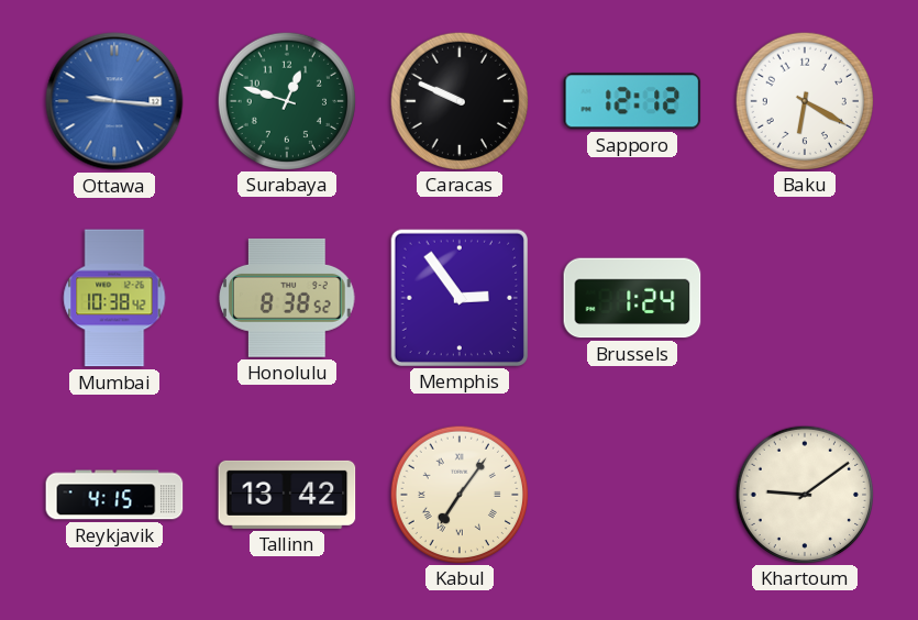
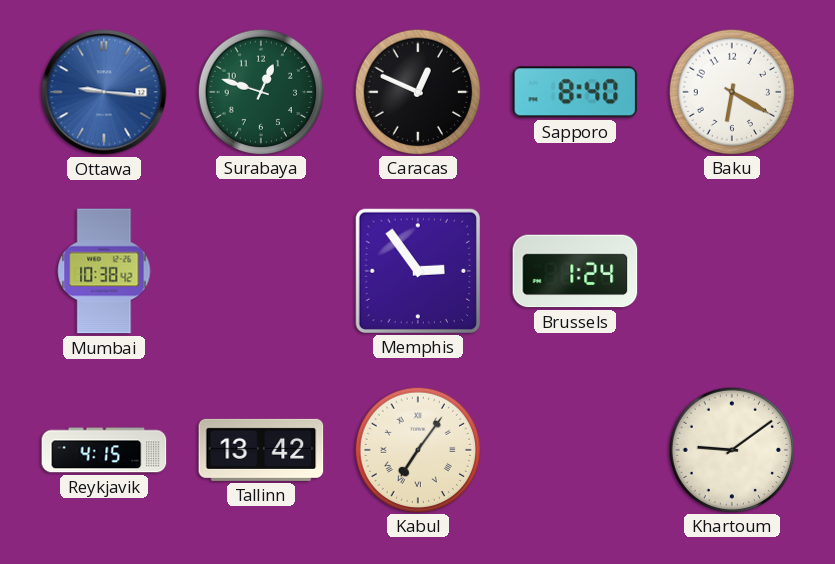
Caracas: 9:49 -> 12:49
Sapporo: 12:12 -> 8:40
Honolulu: 8:38 -> none
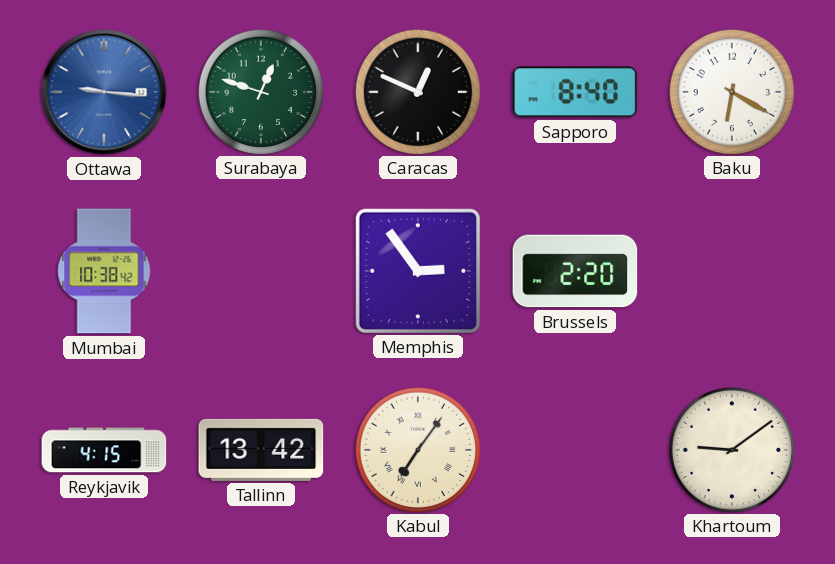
Brussels: 1:24 -> 2:20
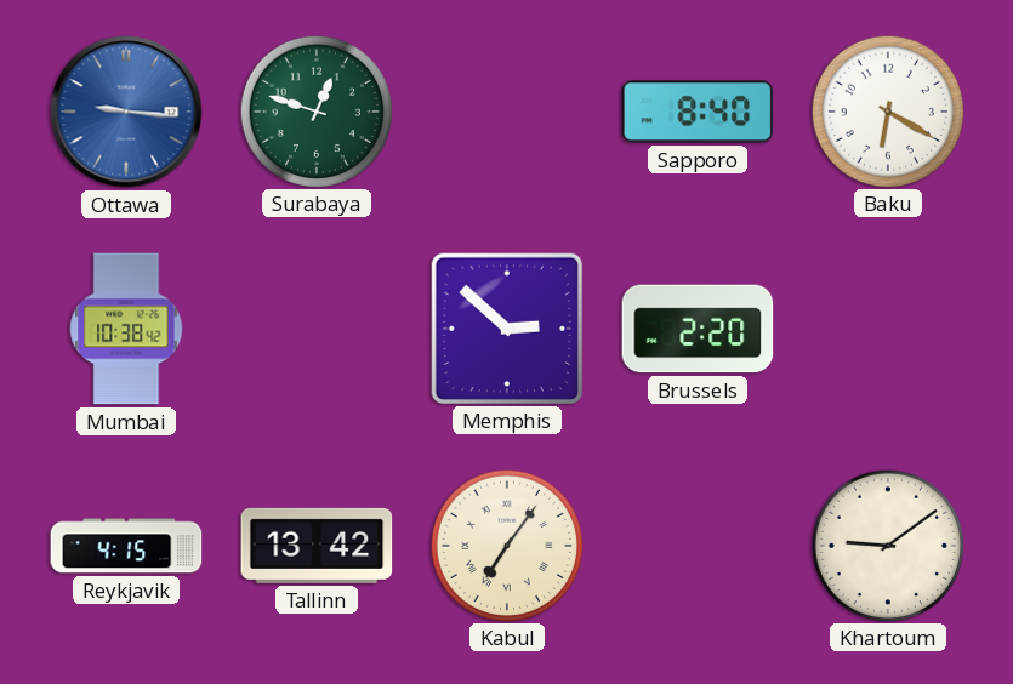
Caracas: 12:49 -> none
Memphis: 2:54 -> 2:52
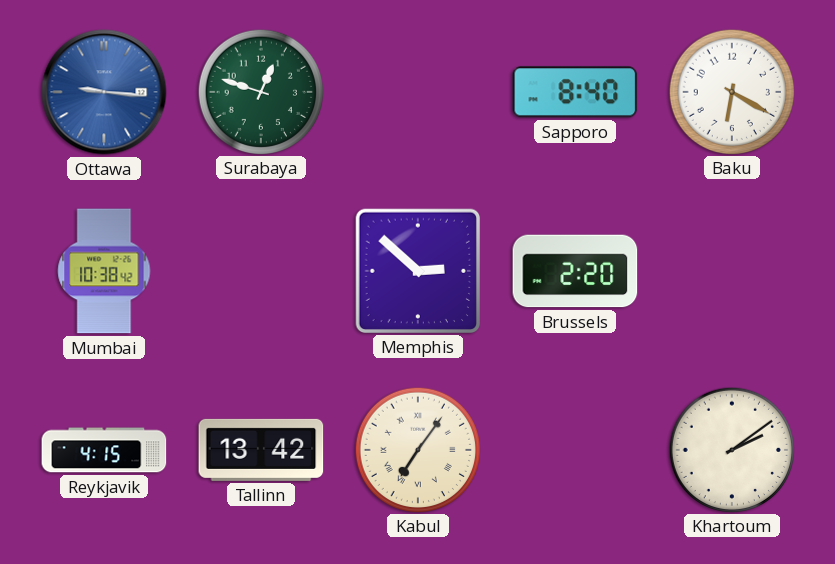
Khartoum: 9:09 -> 2:09
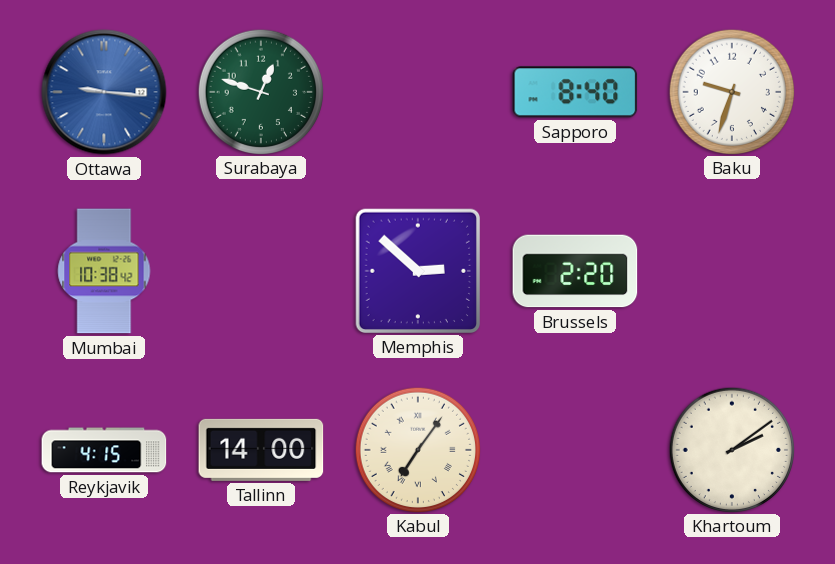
Baku: 6:20 -> 9:33
Tallinn: 13:42 -> 14:00
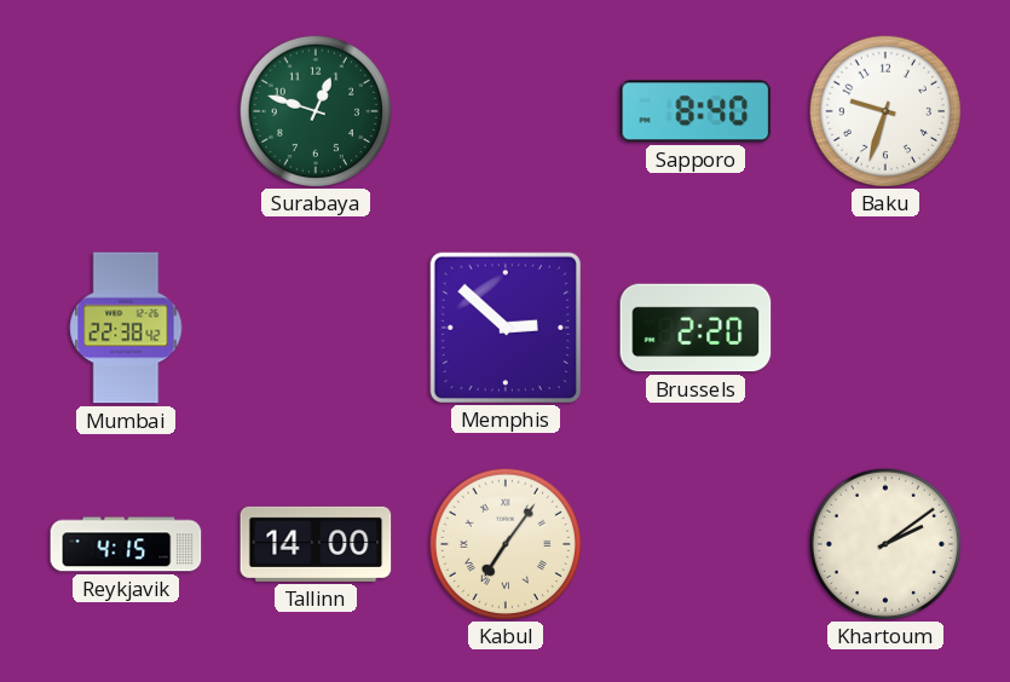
Ottawa: 9:16 -> none
Mumbai: 10:38 -> 22:38
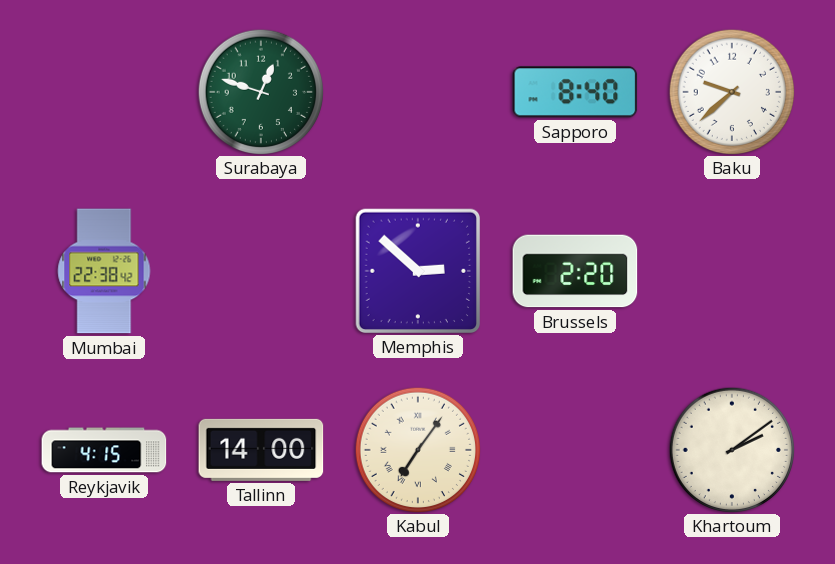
Baku: 9:33 -> 9:38
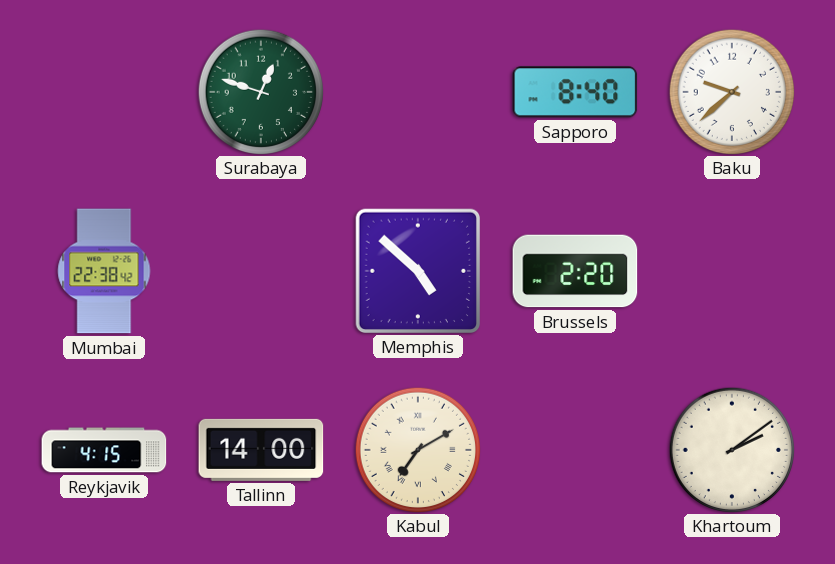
Memphis: 2:52 -> 4:52
Kabul: 7:06 -> 7:10
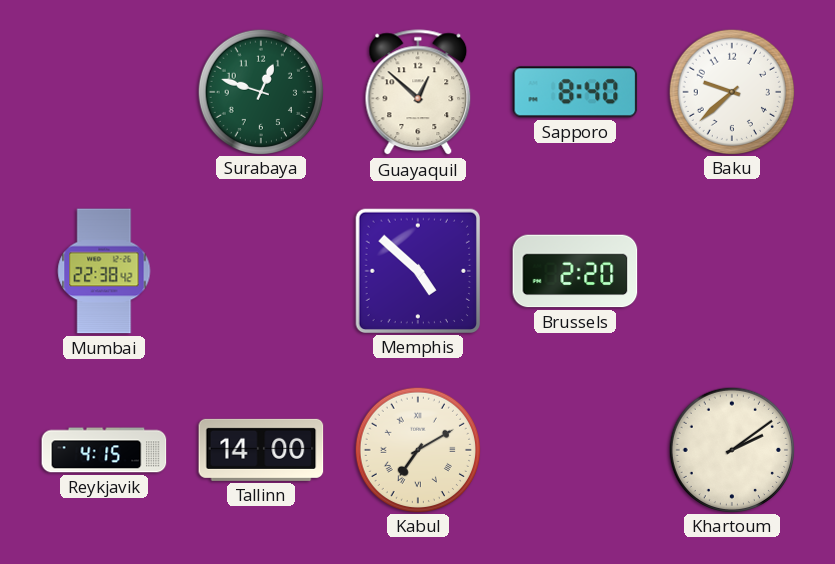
Guayaquil: none -> 12:52
